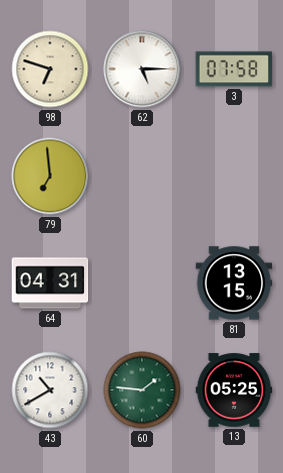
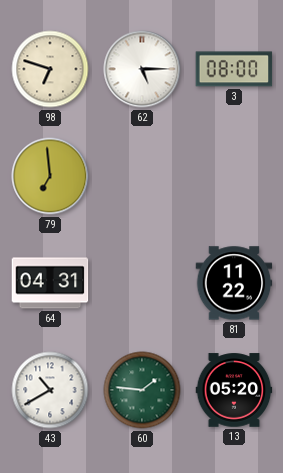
3: 07:58 -> 08:00
81: 13:15 -> 11:22
13: 05:25 -> 05:20
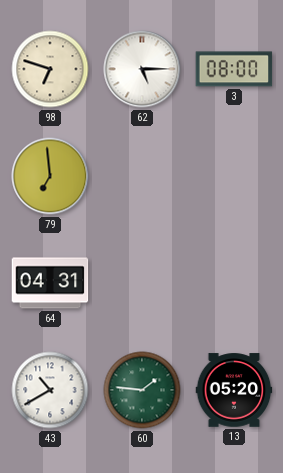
81: 11:22 -> none
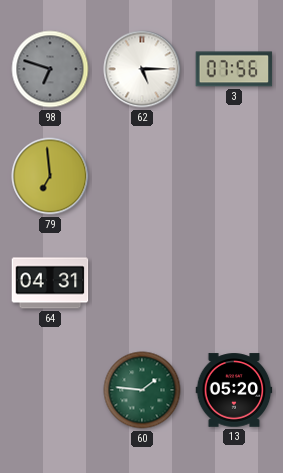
98 dial: cream -> grey
3: 08:00 -> 07:56
43: 10:40 -> none
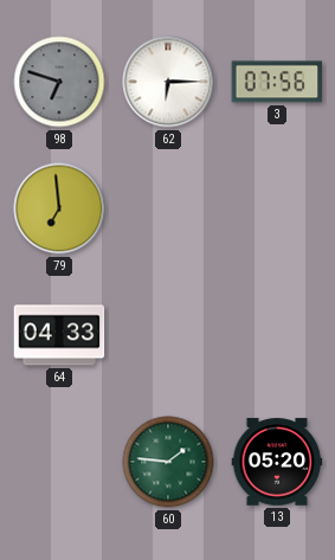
62: 5:15 -> 6:15
64: 04:31 -> 04:33
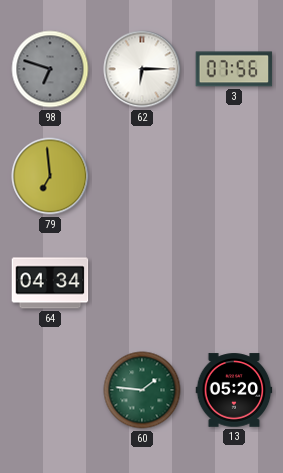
64: 04:33 -> 04:34
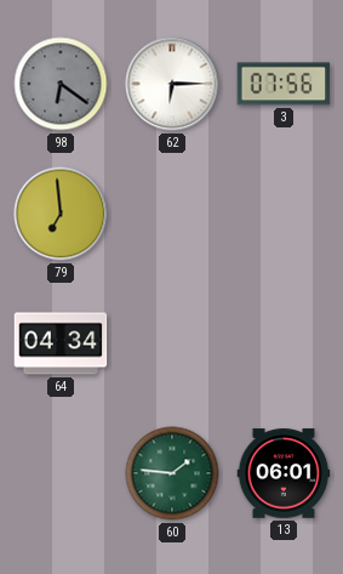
98: 6:48 -> 6:21
13: 05:20 -> 06:01
